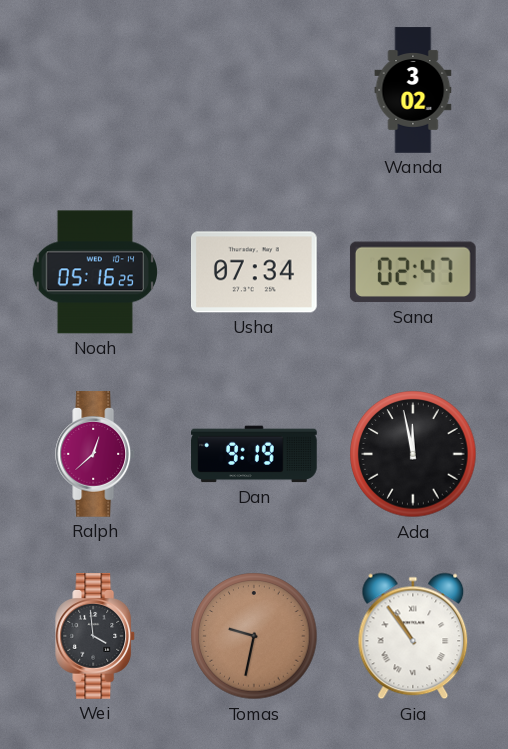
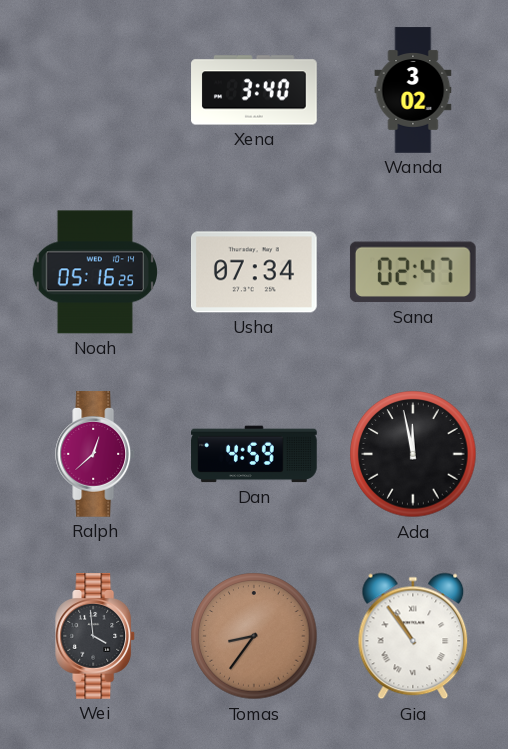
Xena: none -> 3:40
Dan: 9:19 -> 4:59
Tomas: 9:32 -> 8:36
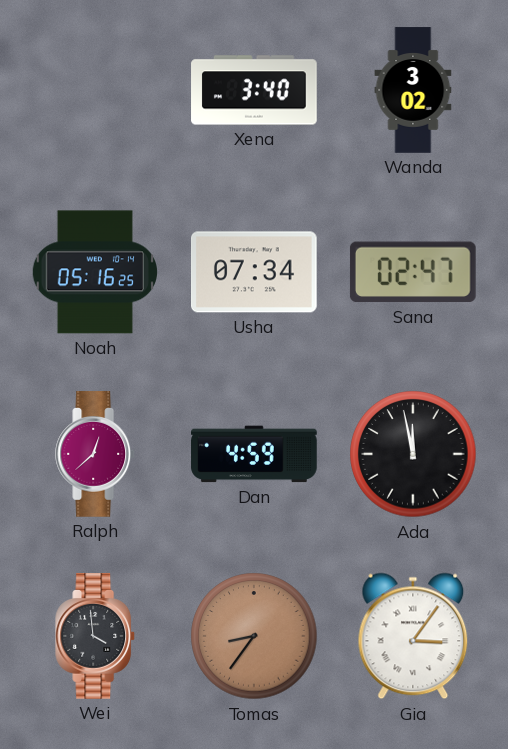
Gia: 10:54 -> 3:06
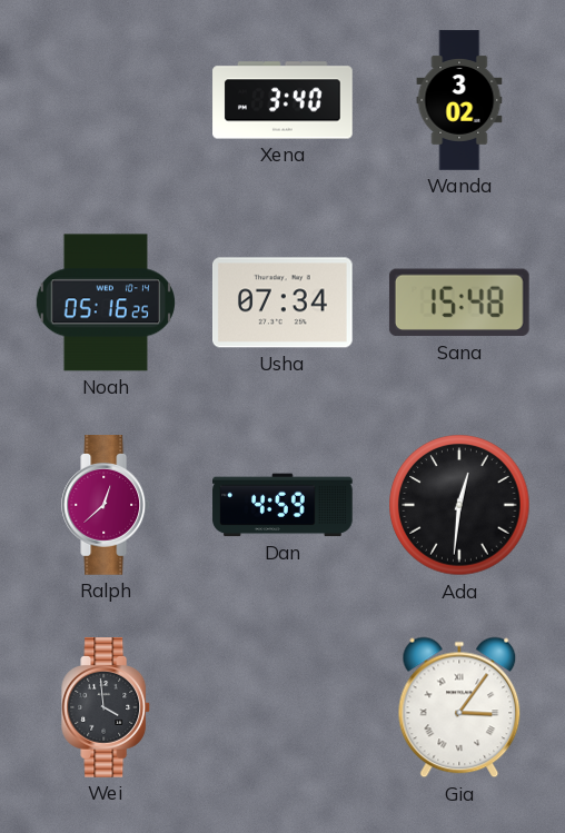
Sana: 02:47 -> 15:48
Ada: 11:58 -> 12:31
Tomas: 8:36 -> none
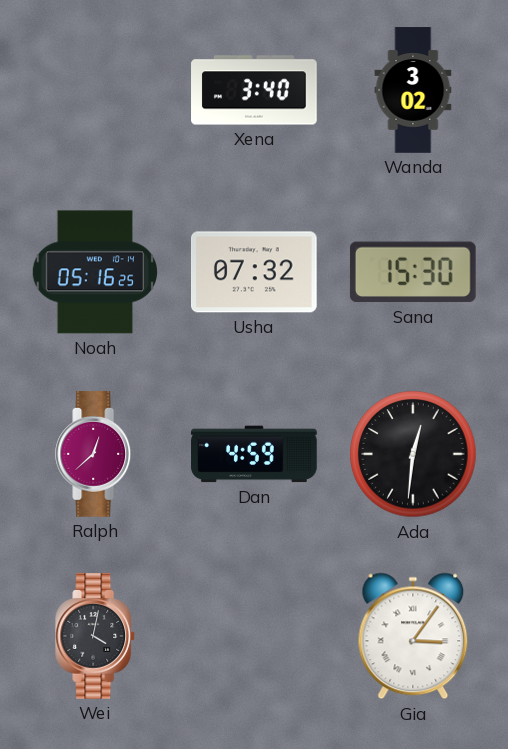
Usha: 07:34 -> 07:32
Sana: 15:48 -> 15:30
Wei: 3:59 -> 4:02
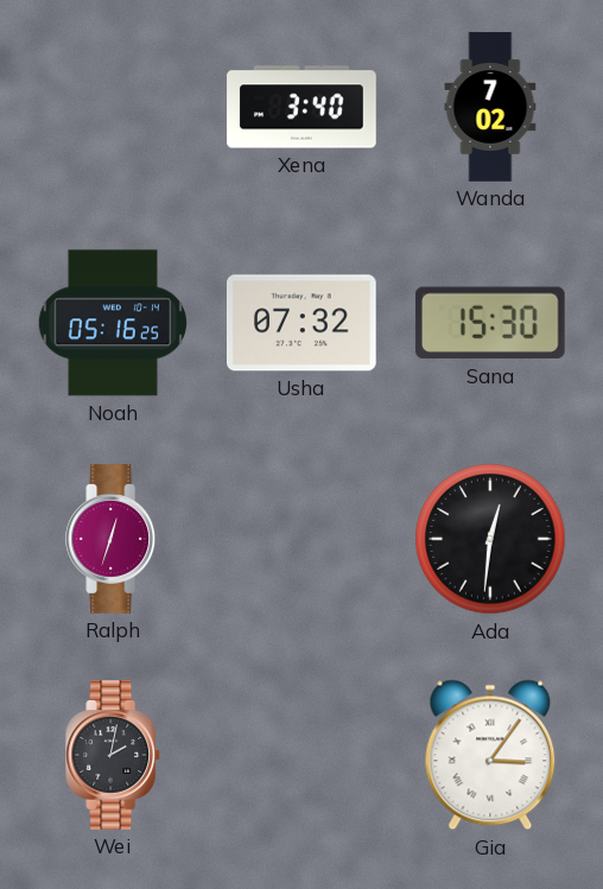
Wanda: 3:02 -> 7:02
Ralph: 12:38 -> 12:33
Dan: 4:59 -> none
Wei: 4:02 -> 2:02
